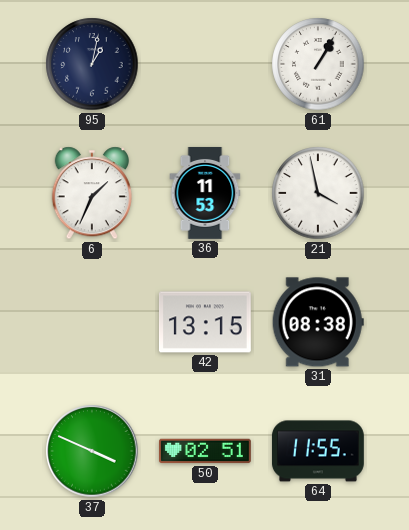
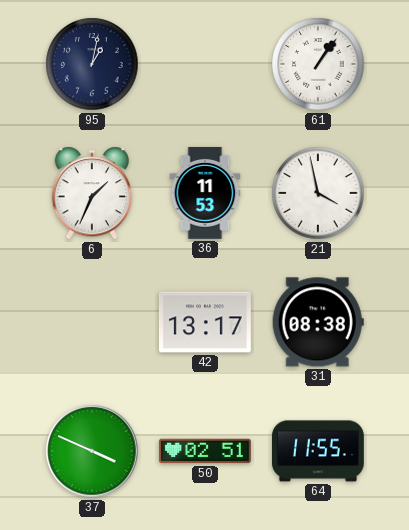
61: 1:05 -> 1:06
42: 13:15 -> 13:17
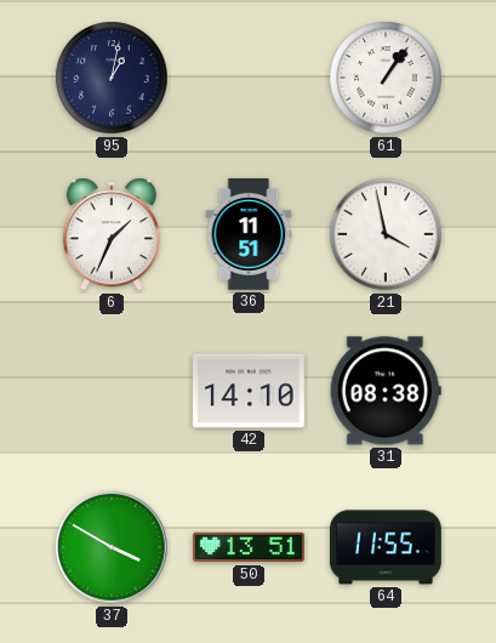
36: 11:53 -> 11:51
42: 13:17 -> 14:10
37: 3:49 -> 3:50
50: 02:51 -> 13:51
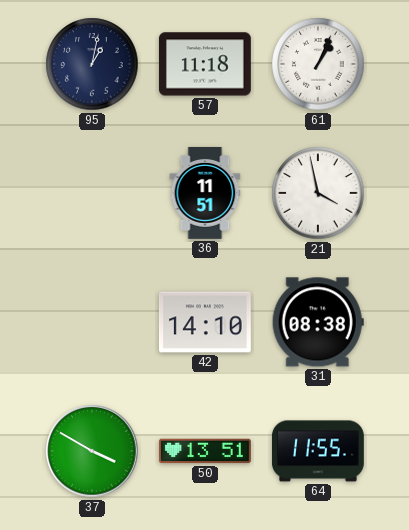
57: none -> 11:18
61: 1:06 -> 1:04
6: 1:34 -> none
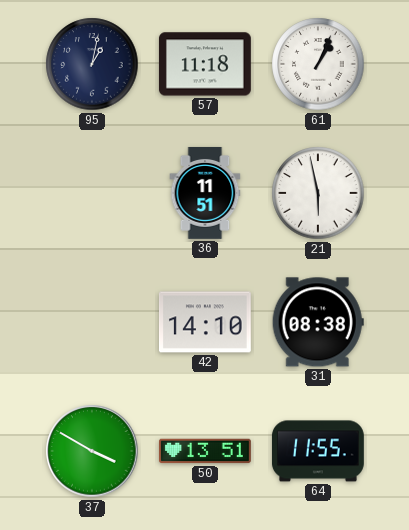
21: 3:58 -> 5:58
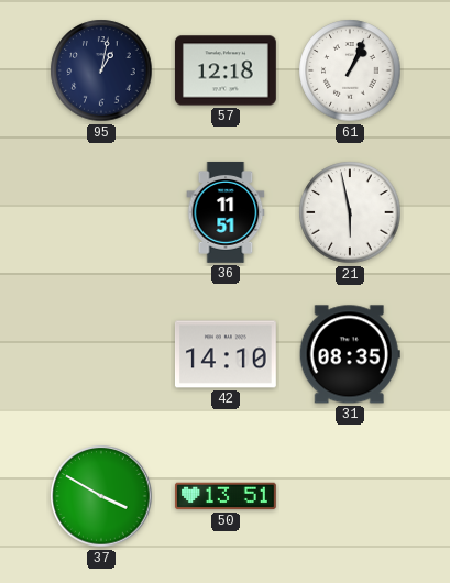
57: 11:18 -> 12:18
31: 08:38 -> 08:35
64: 11:55 -> none
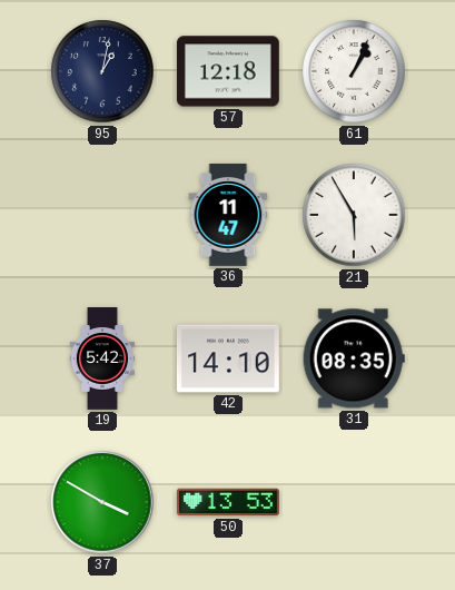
36: 11:51 -> 11:47
21: 5:58 -> 5:55
19: none -> 5:42
50: 13:51 -> 13:53
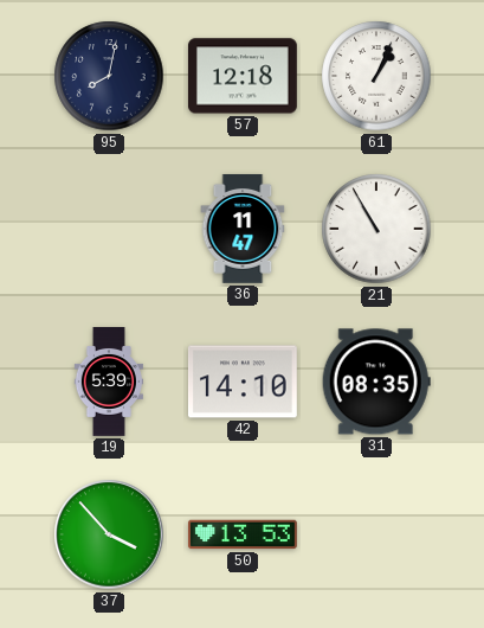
95: 1:02 -> 8:02
21: 5:55 -> 10:55
19: 5:42 -> 5:39
37: 3:50 -> 3:53
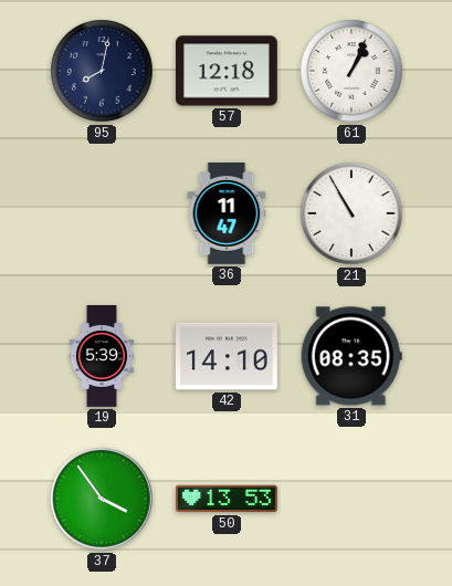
37: 3:53 -> 3:54
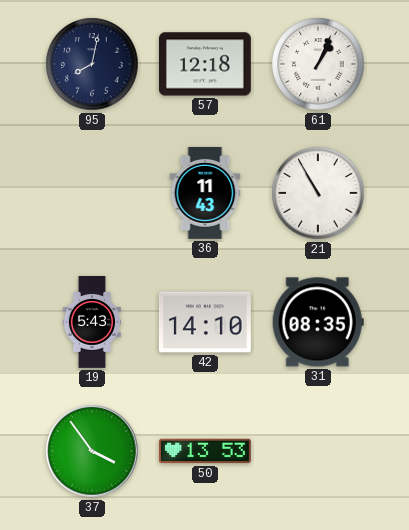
36: 11:47 -> 11:43
19: 5:39 -> 5:43
